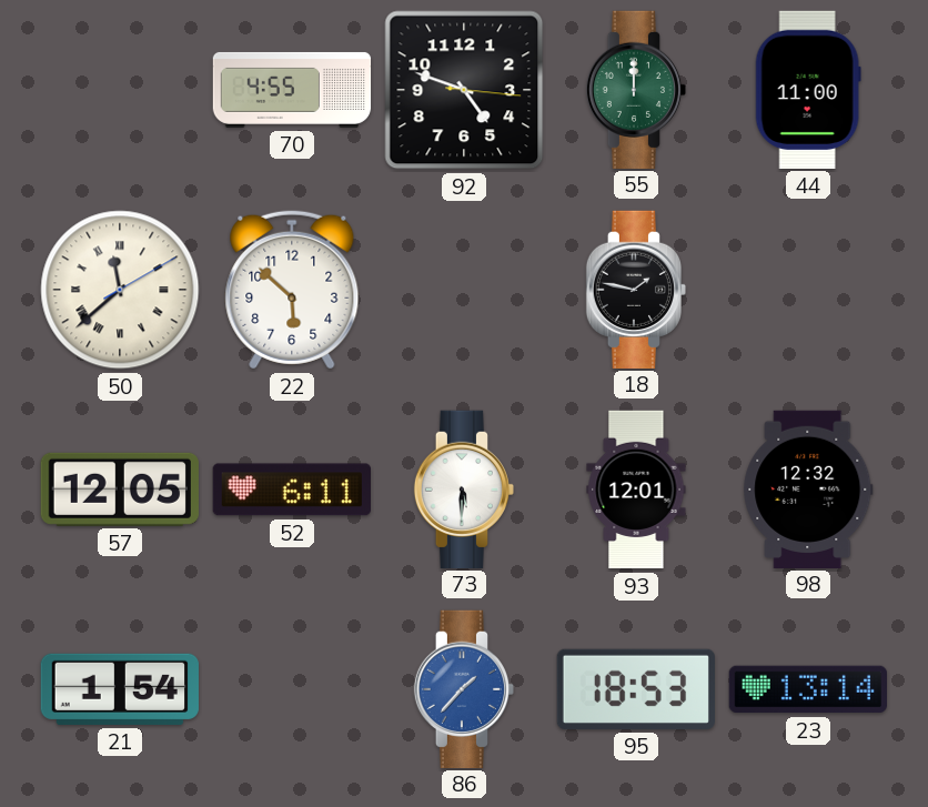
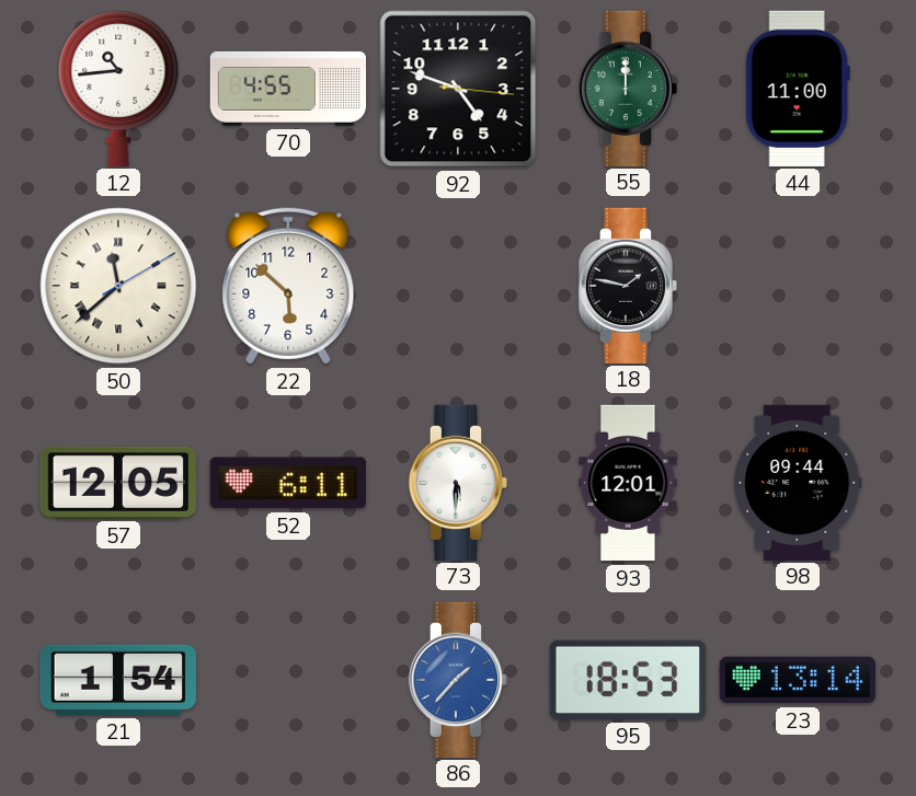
12: none -> 10:44
98: 12:32 -> 09:44
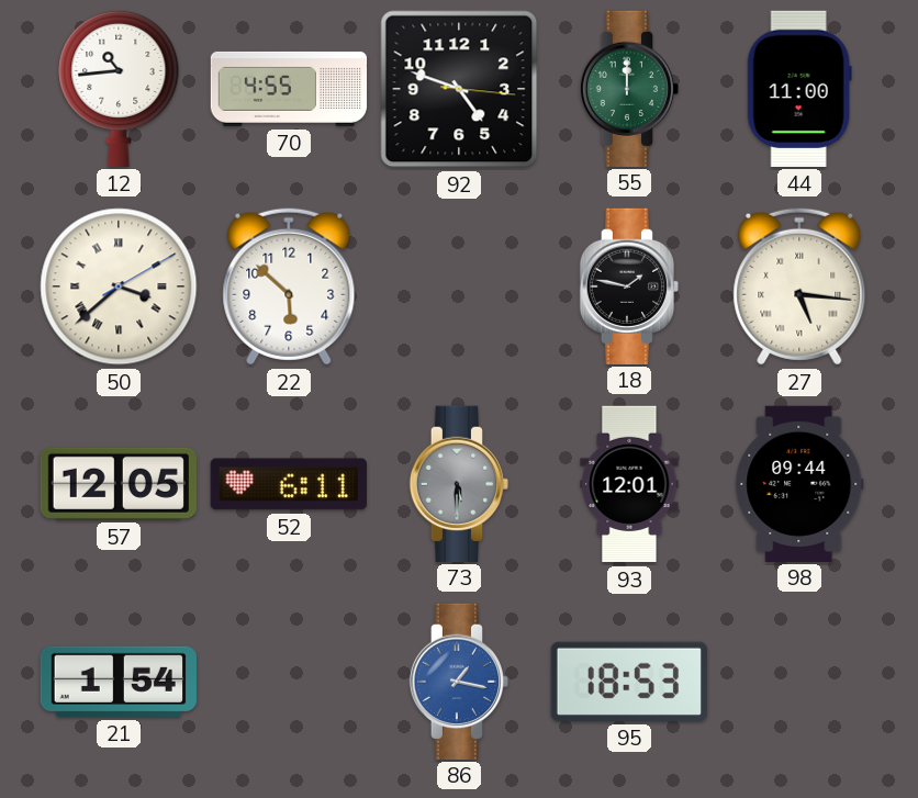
50: 11:38 -> 3:38
27: none -> 5:16
73 dial: white -> grey
86: 1:37 -> 1:17
23: 13:14 -> none
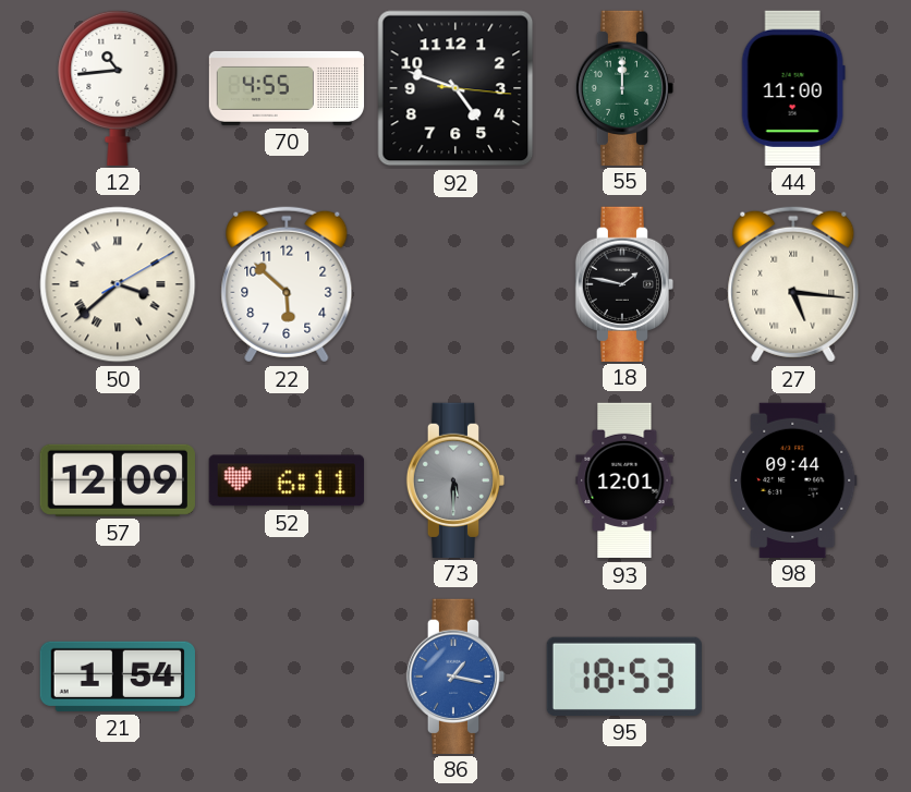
57: 12:05 -> 12:09
